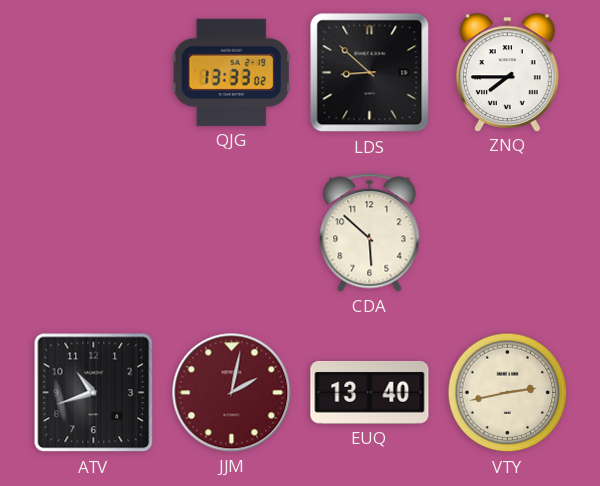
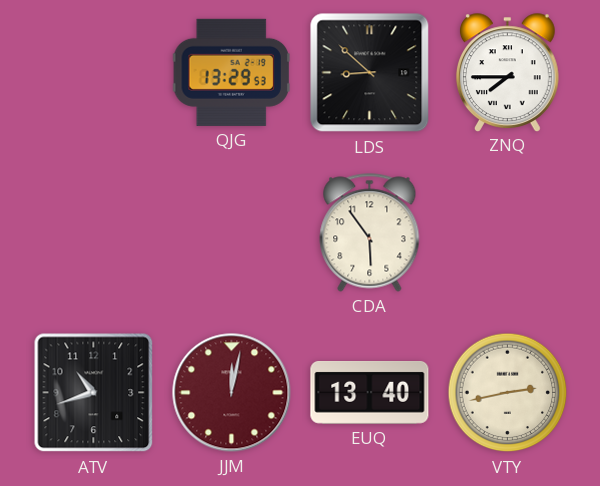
QJG: 13:33 -> 13:29
CDA: 5:52 -> 5:54
JJM: 2:02 -> 12:02
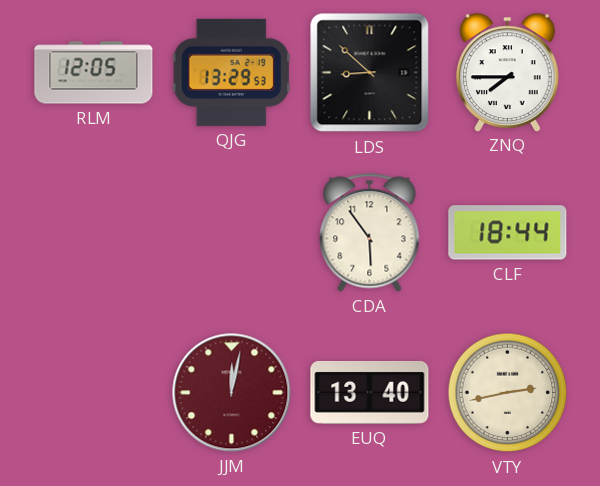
RLM: none -> 12:05
CLF: none -> 18:44
ATV: 10:42 -> none
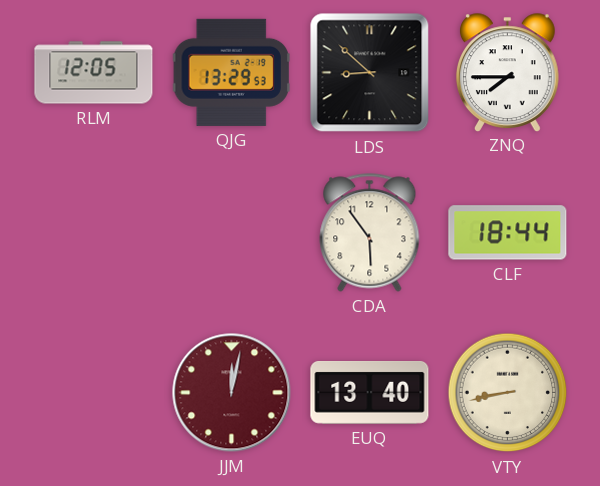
VTY: 2:43 -> 8:43
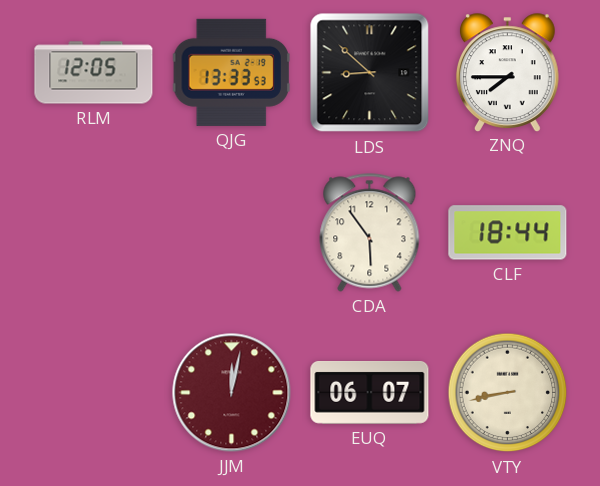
QJG: 13:29 -> 13:33
EUQ: 13:40 -> 06:07
